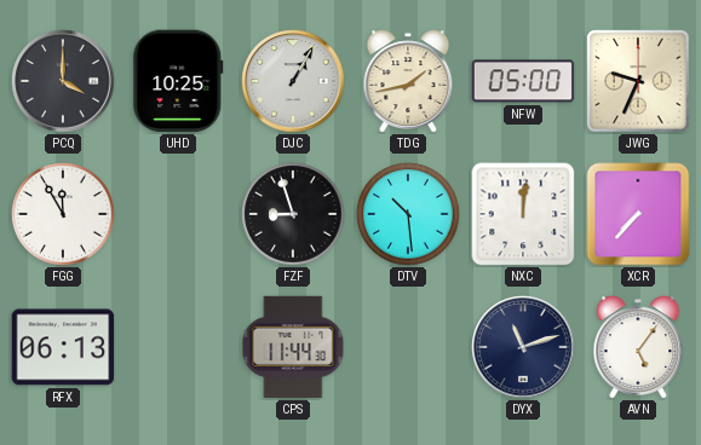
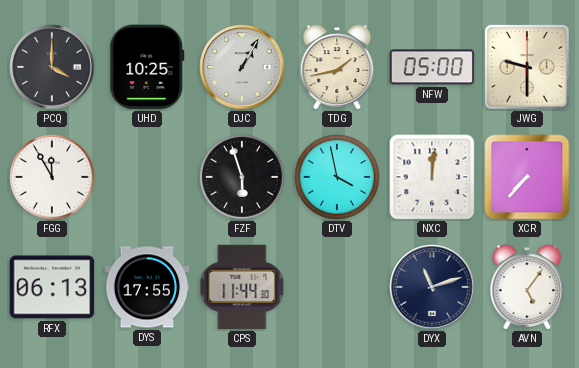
JWG: 9:34 -> 9:30
FZF: 8:57 -> 5:57
DTV: 10:29 -> 3:58
DYS: none -> 17:55
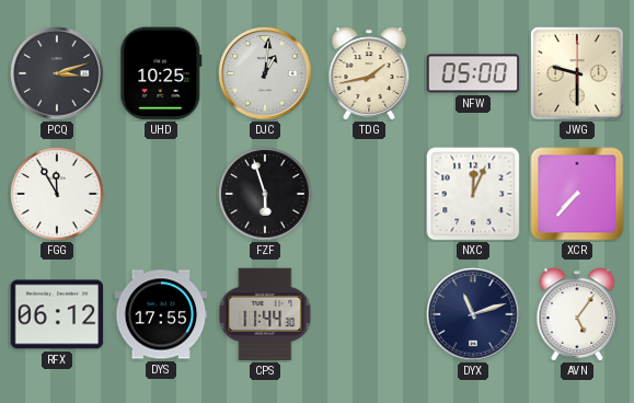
PCQ: 4:00 -> 3:12
DJC: 1:05 -> 1:01
DTV: 3:58 -> none
NXC: 12:01 -> 12:04
RFX: 06:13 -> 06:12
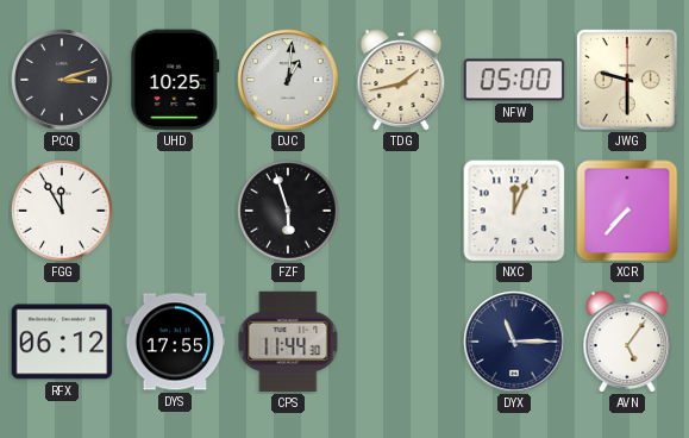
DYX: 11:12 -> 11:15
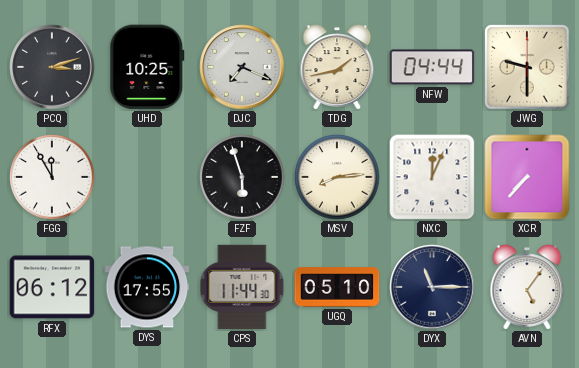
DJC: 1:01 -> 7:19
NFW: 05:00 -> 04:44
MSV: none -> 8:14
UGQ: none -> 05:10
